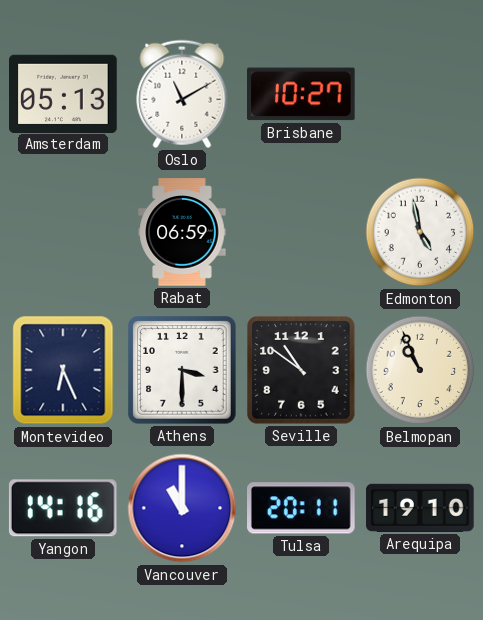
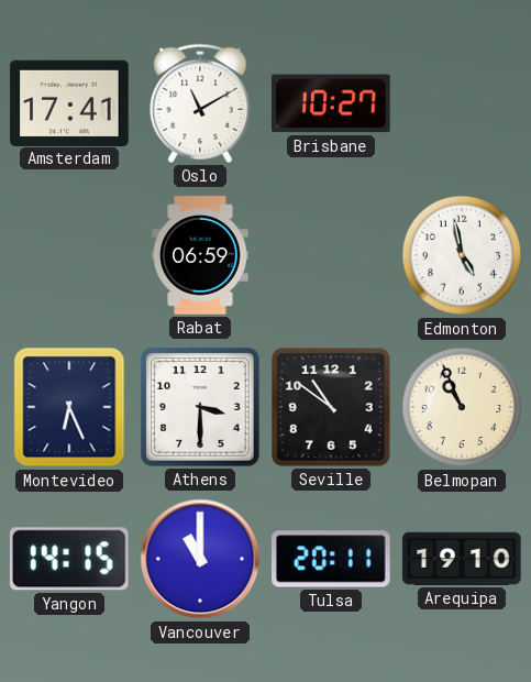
Amsterdam: 05:13 -> 17:41
Yangon: 14:16 -> 14:15
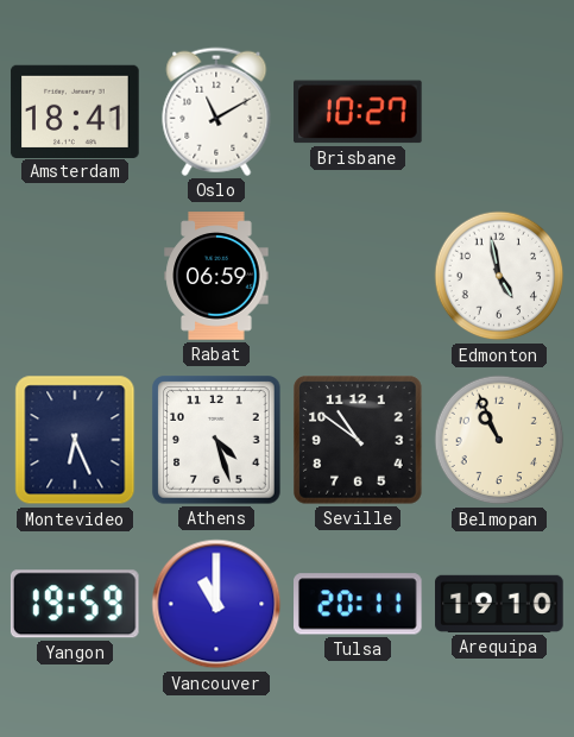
Amsterdam: 17:41 -> 18:41
Athens: 3:30 -> 4:27
Yangon: 14:15 -> 19:59
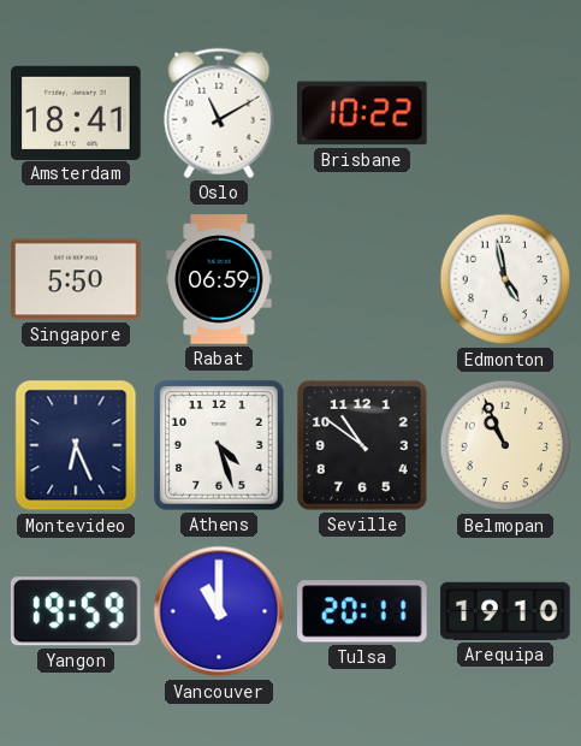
Brisbane: 10:27 -> 10:22
Singapore: none -> 5:50
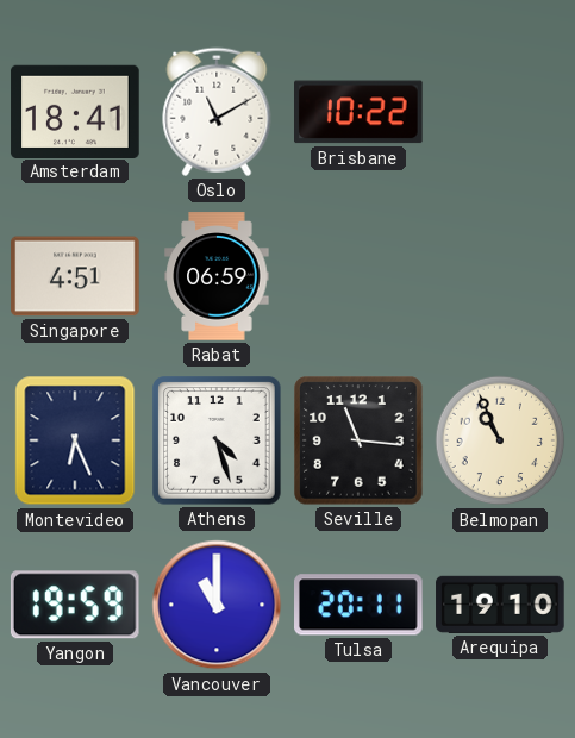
Singapore: 5:50 -> 4:51
Edmonton: 4:58 -> none
Seville: 10:51 -> 11:16
